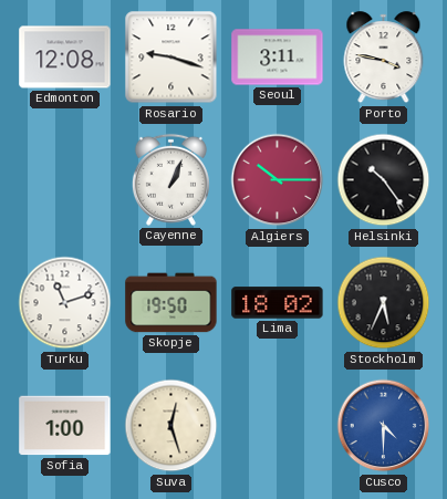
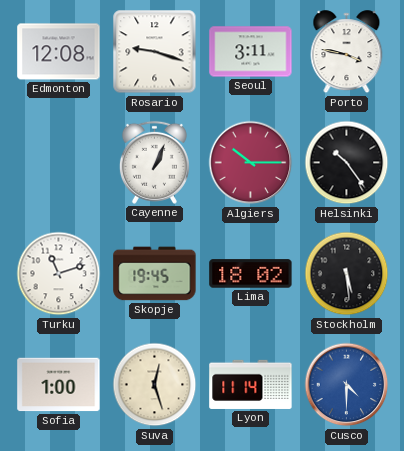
Skopje: 19:50 -> 19:45
Stockholm: 5:34 -> 5:29
Lyon: none -> 11:14
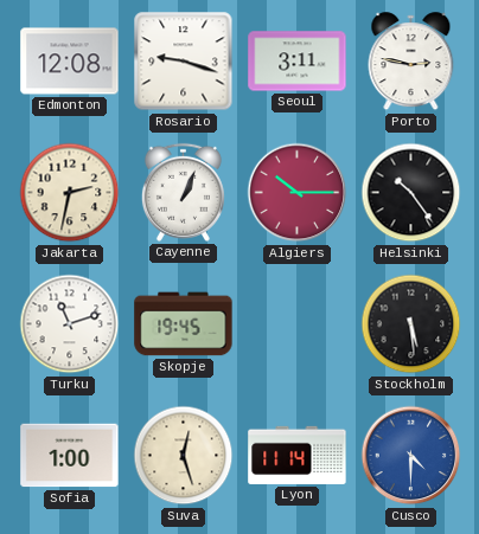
Porto: 3:47 -> 2:47
Jakarta: none -> 2:32
Lima: 18:02 -> none
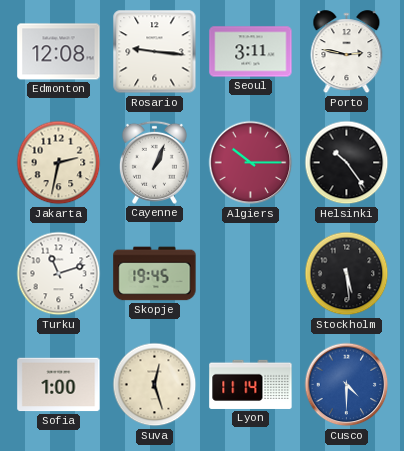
Rosario: 9:18 -> 9:16
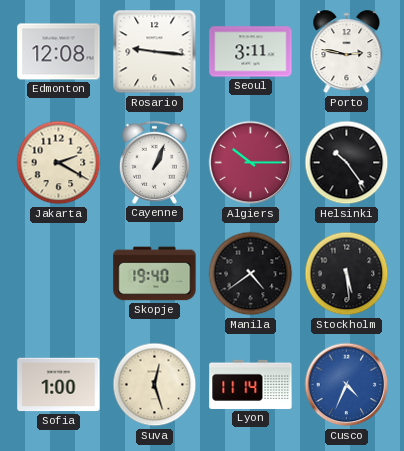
Jakarta: 2:32 -> 2:20
Turku: 11:12 -> none
Skopje: 19:45 -> 19:40
Manila: none -> 4:39
Cusco: 4:30 -> 4:34
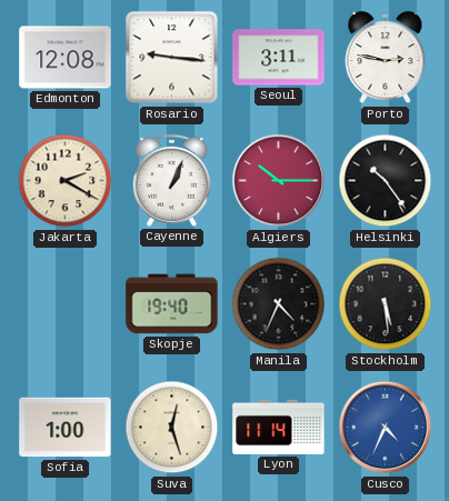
Manila: 4:39 -> 4:34
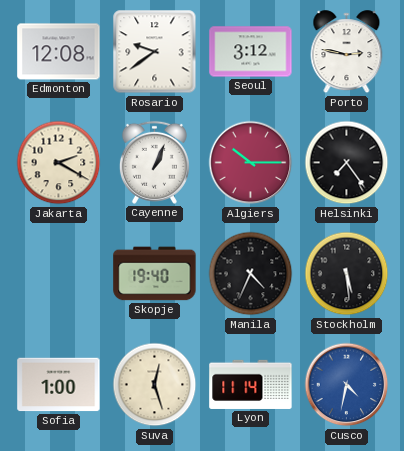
Rosario: 9:16 -> 9:39
Seoul: 3:11 -> 3:12
Helsinki: 10:24 -> 7:24
Cusco: 4:34 -> 4:32
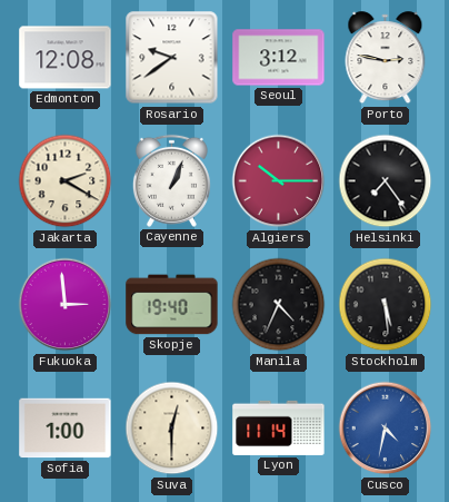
Fukuoka: none -> 2:59
Suva: 12:27 -> 12:30
